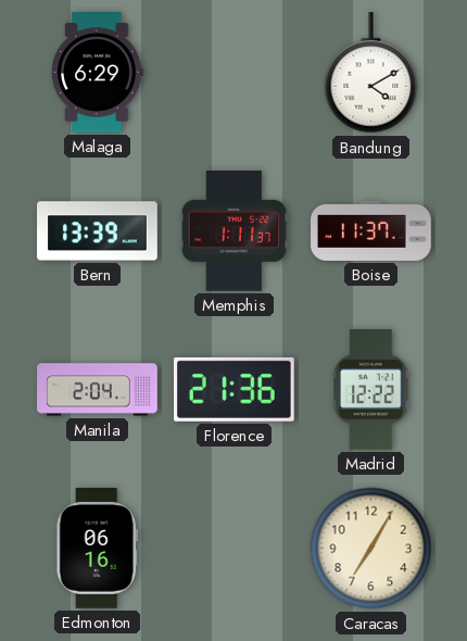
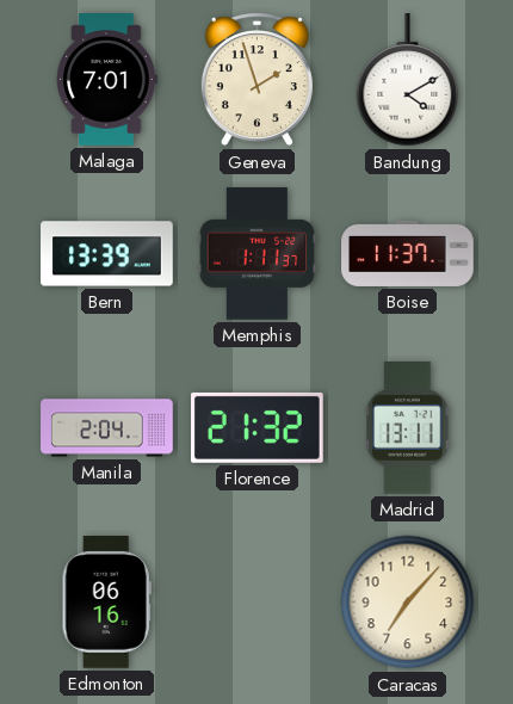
Malaga: 6:29 -> 7:01
Geneva: none -> 1:57
Florence: 21:36 -> 21:32
Madrid: 12:22 -> 13:11
Caracas: 7:05 -> 7:07
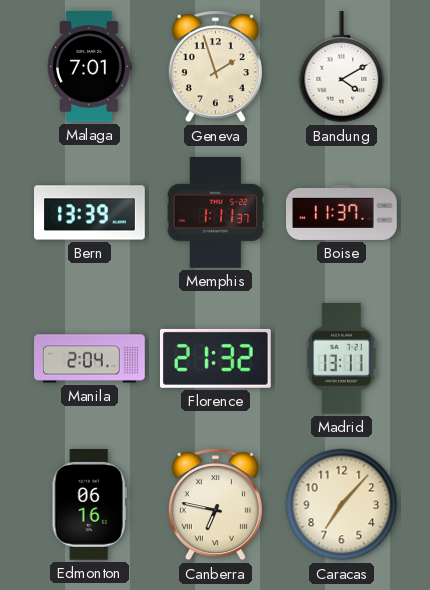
Canberra: none -> 6:47
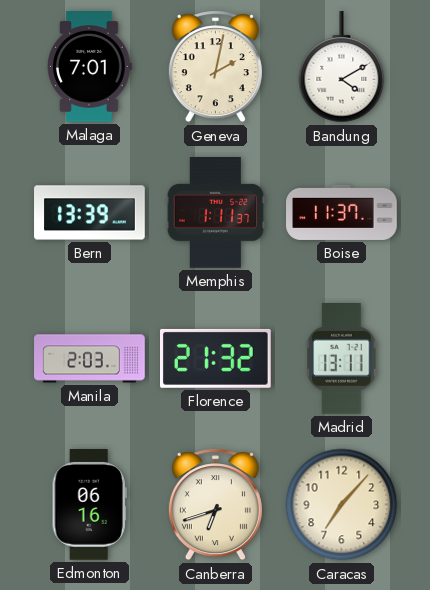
Geneva: 1:57 -> 2:02
Manila: 2:04 -> 2:03
Canberra: 6:47 -> 6:42
